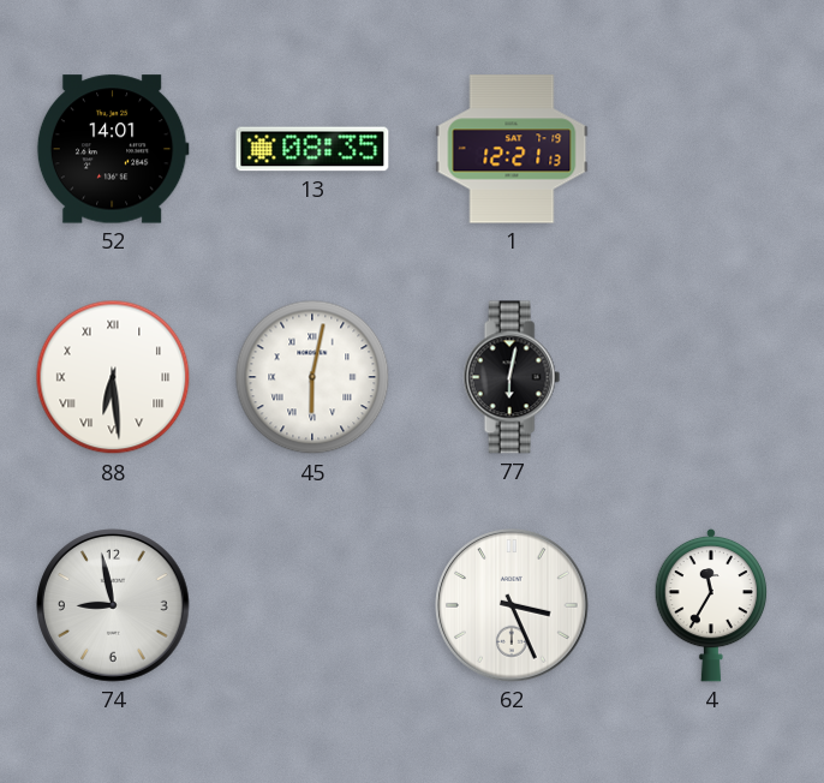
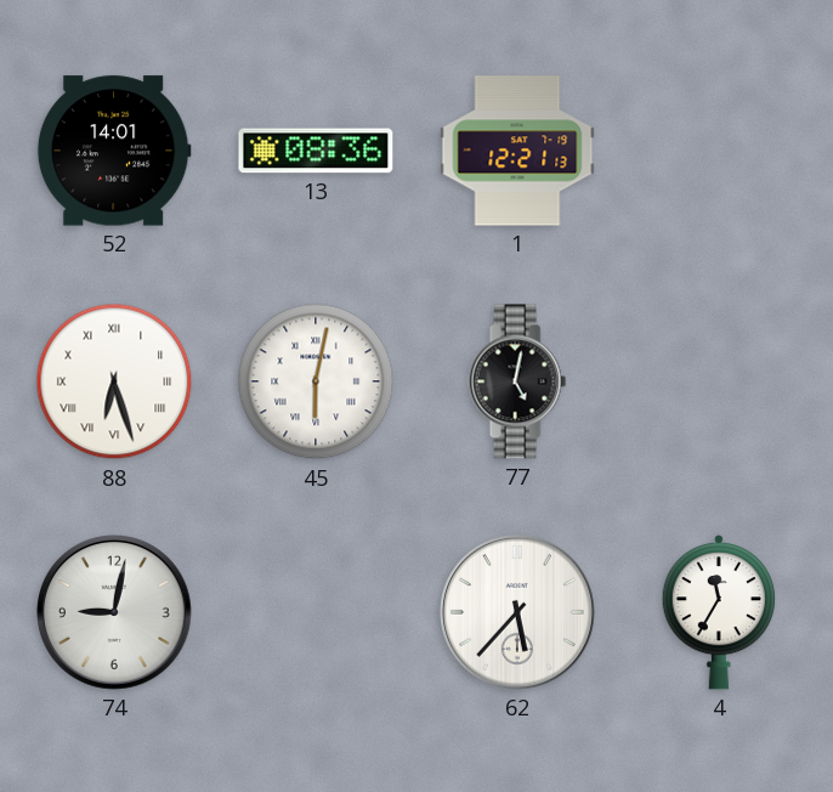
13: 08:35 -> 08:36
88: 6:29 -> 6:27
77: 6:02 -> 5:02
74: 8:58 -> 9:02
62: 3:26 -> 5:37
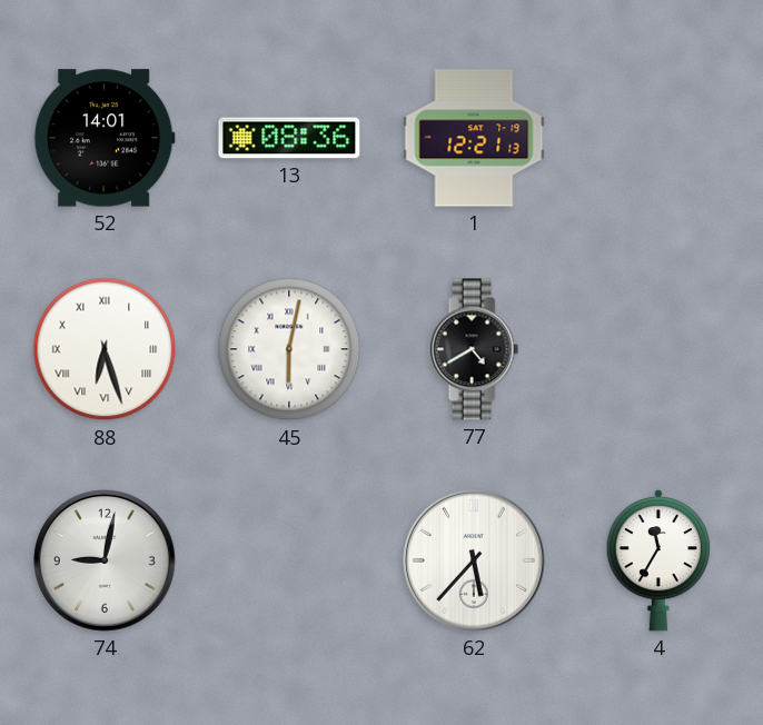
77: 5:02 -> 4:40
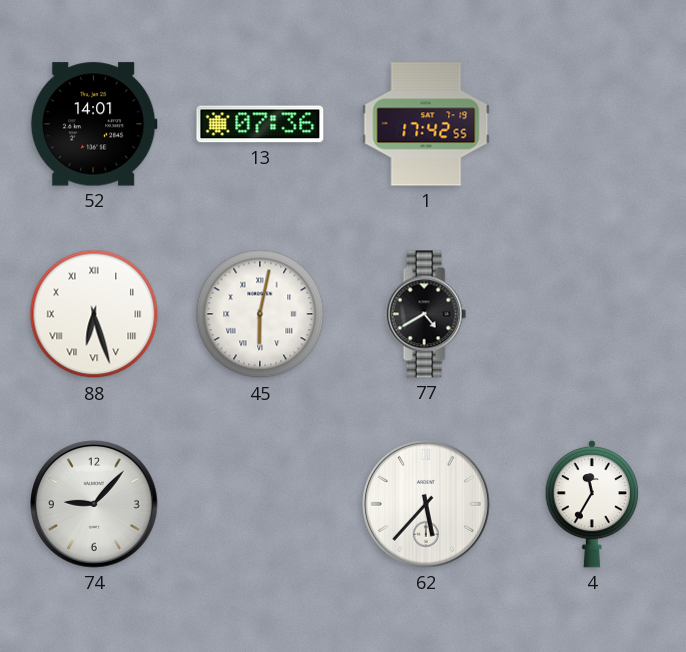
13: 08:36 -> 07:36
1: 12:21 -> 17:42
74: 9:02 -> 9:07
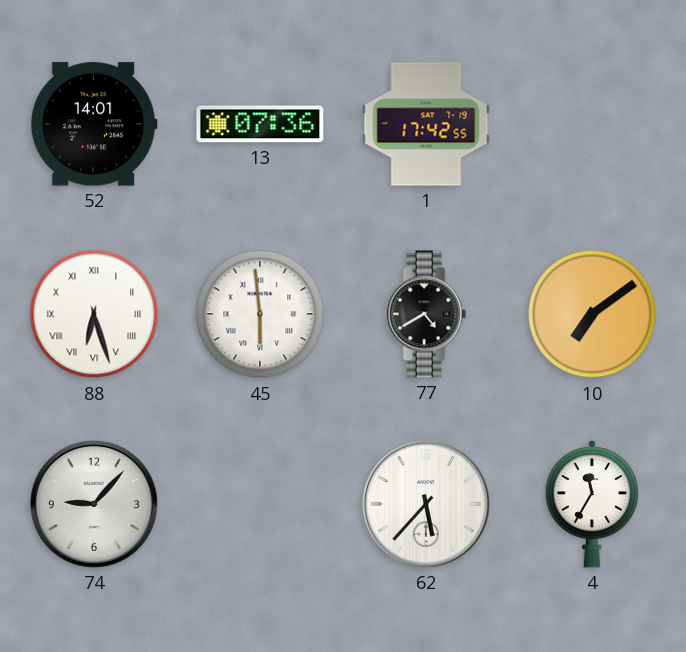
45: 6:02 -> 5:59
10: none -> 7:09
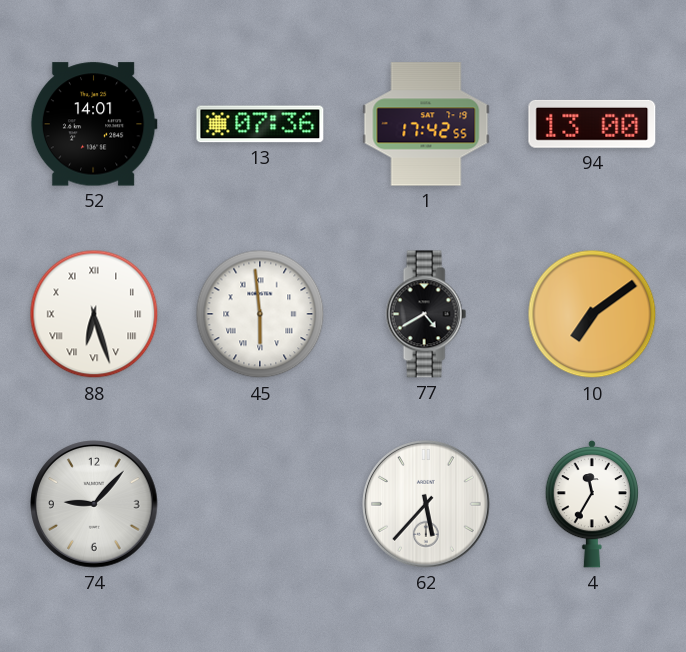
94: none -> 13:00
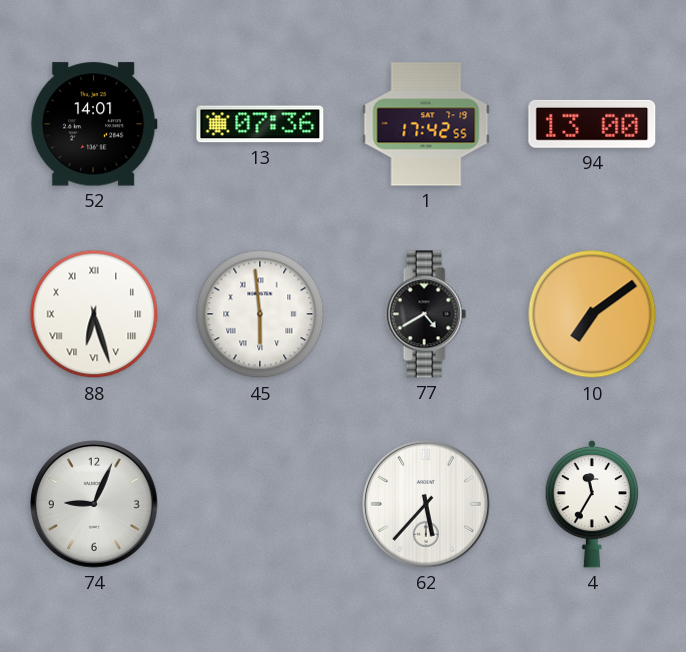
74: 9:07 -> 9:04
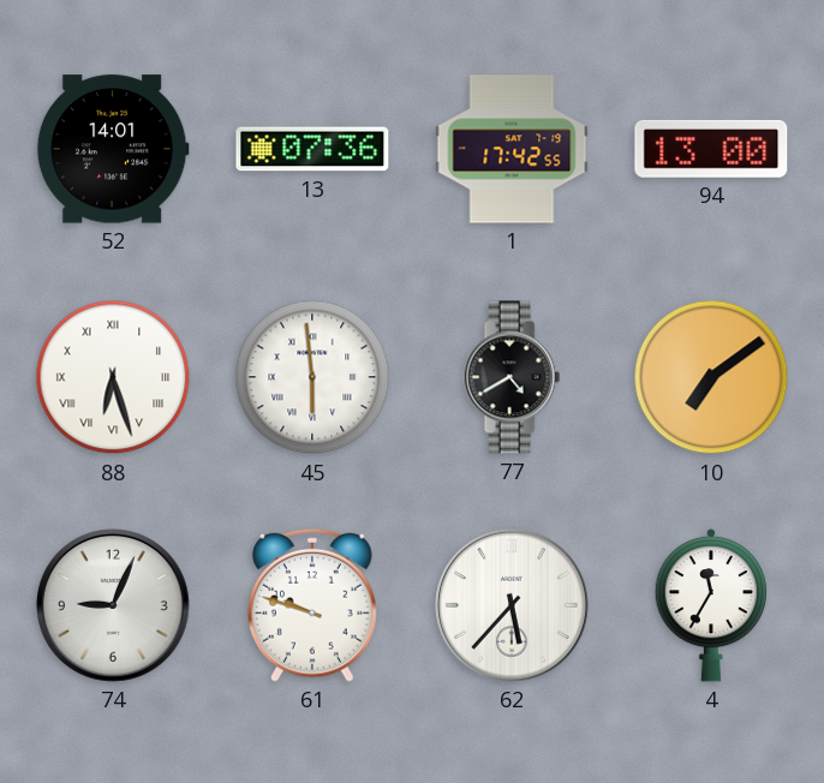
61: none -> 9:48
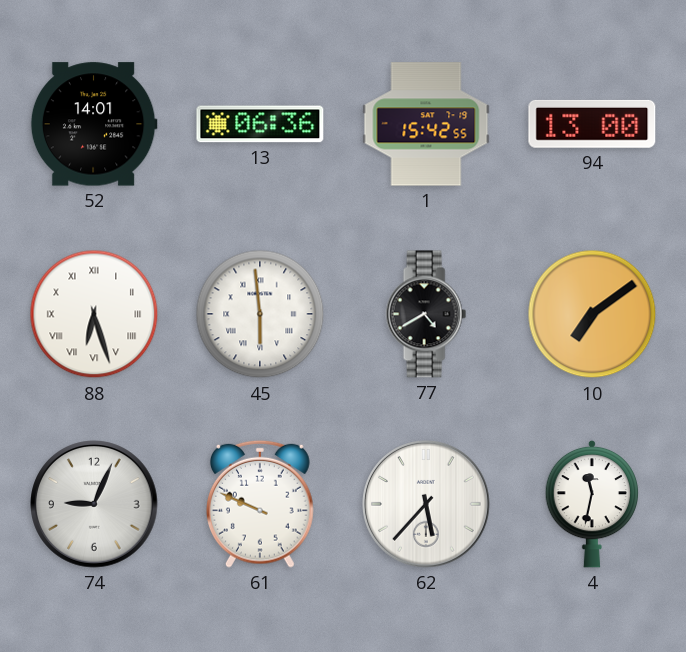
13: 07:36 -> 06:36
1: 17:42 -> 15:42
61: 9:48 -> 9:49
4: 11:35 -> 11:32
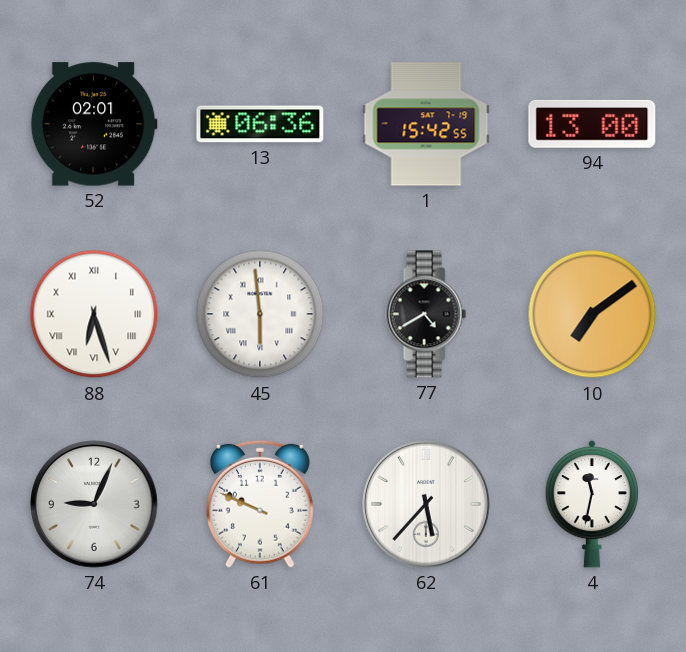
52: 14:01 -> 02:01
